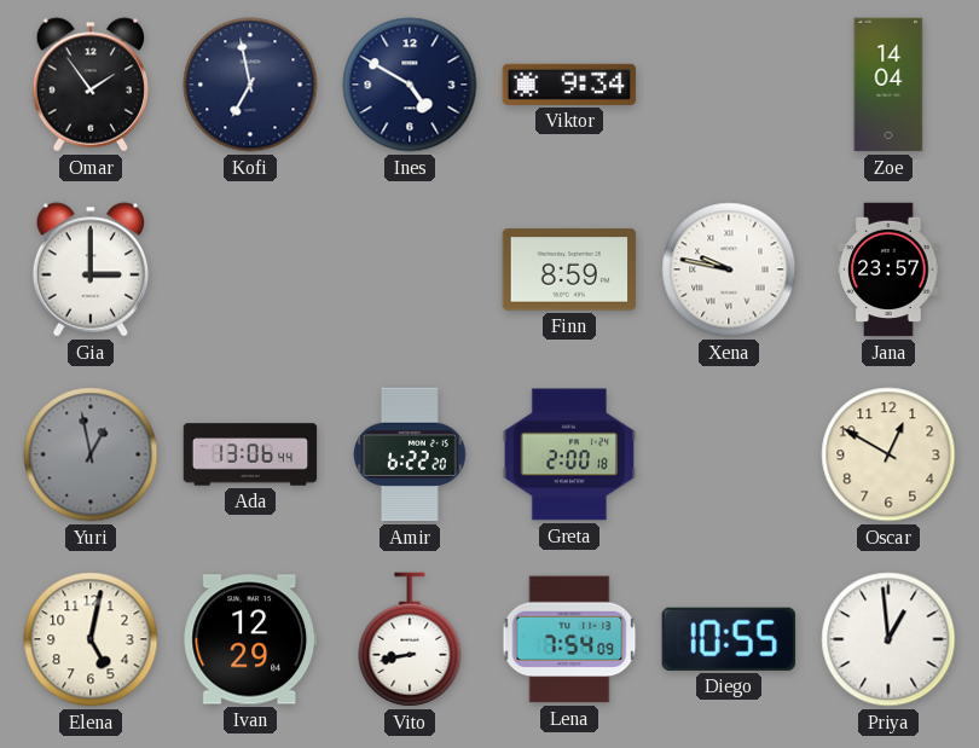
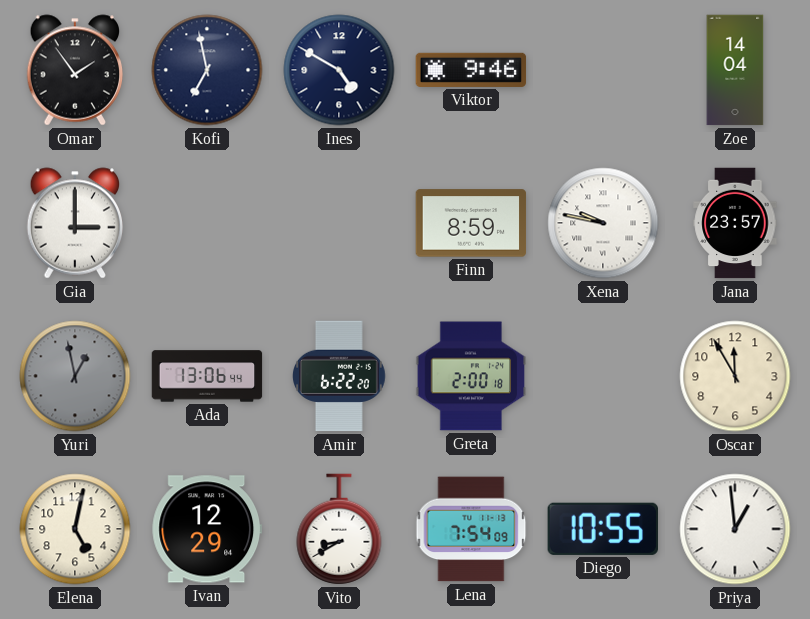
Viktor: 9:34 -> 9:46
Oscar: 12:50 -> 11:55
Vito: 8:43 -> 8:40
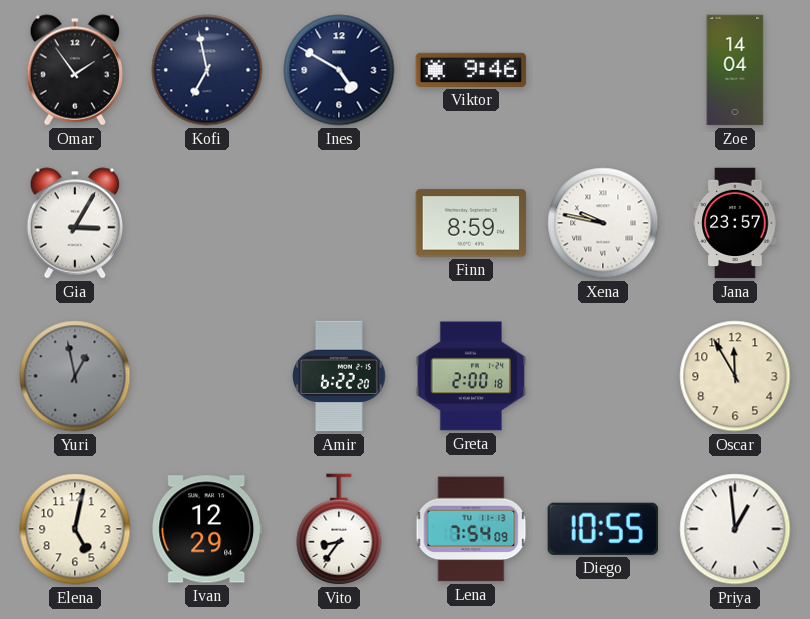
Gia: 3:00 -> 3:05
Ada: 13:06 -> none
Vito: 8:40 -> 8:36
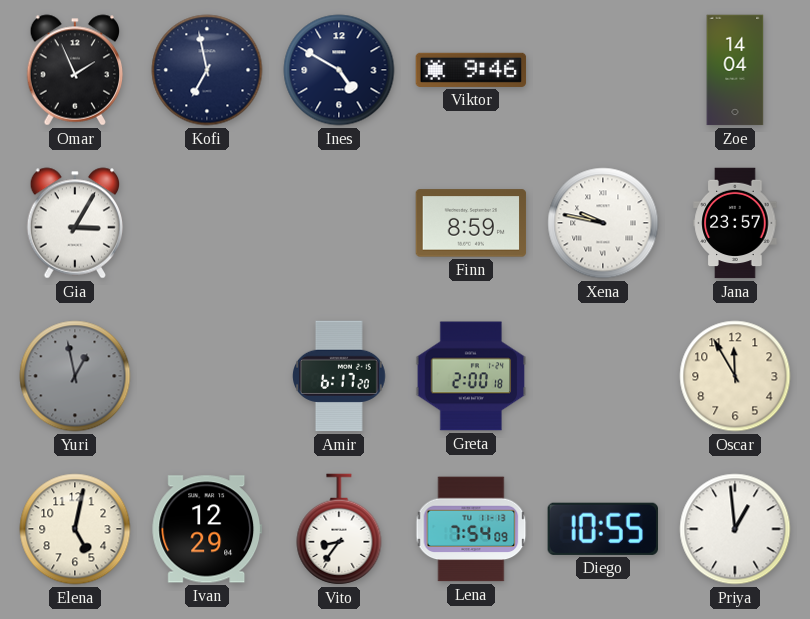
Omar: 1:54 -> 1:56
Amir: 6:22 -> 6:17
